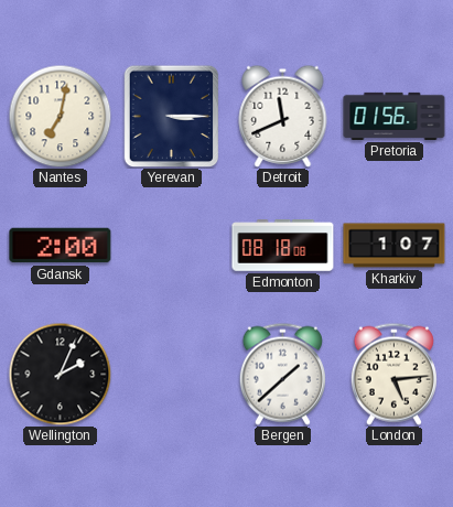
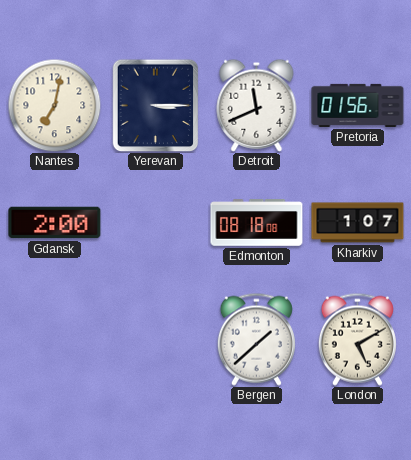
Wellington: 2:04 -> none
London: 5:14 -> 5:10
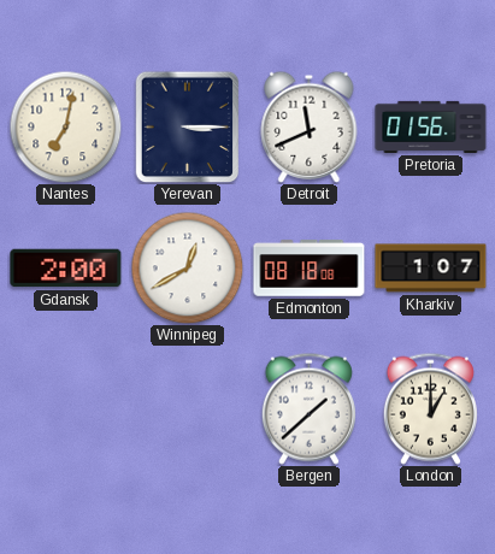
Winnipeg: none -> 12:40
London: 5:10 -> 1:00
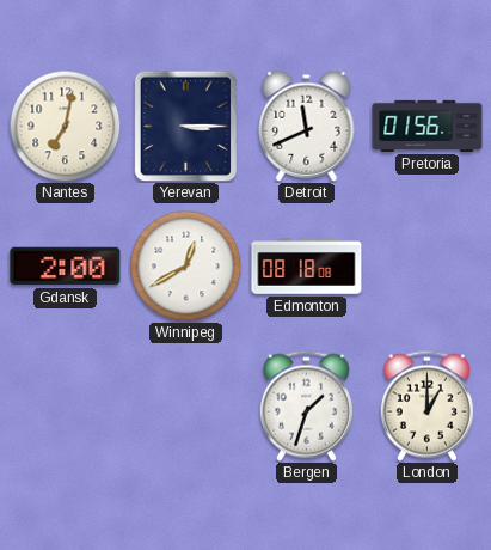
Kharkiv: 1:07 -> none
Bergen: 1:38 -> 1:33
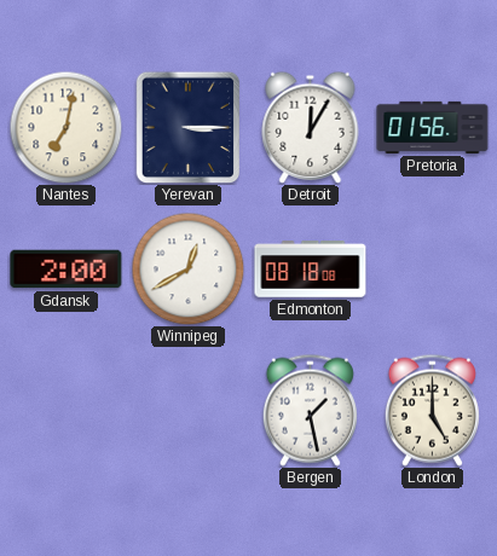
Detroit: 11:41 -> 12:05
Bergen: 1:33 -> 1:28
London: 1:00 -> 5:00
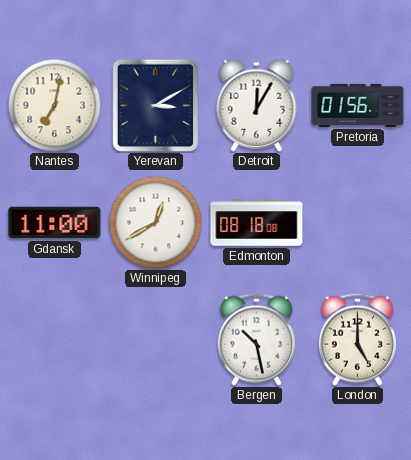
Yerevan: 3:15 -> 3:10
Gdansk: 2:00 -> 11:00
Bergen: 1:28 -> 10:28
